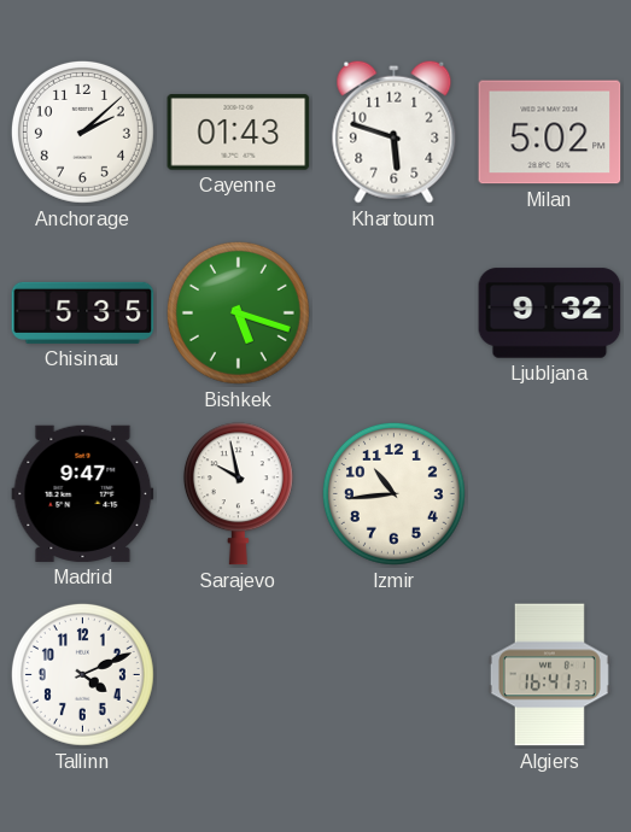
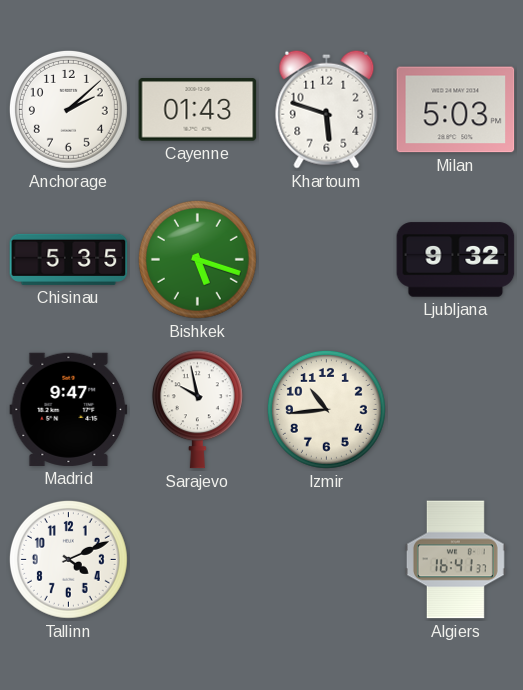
Milan: 5:02 -> 5:03
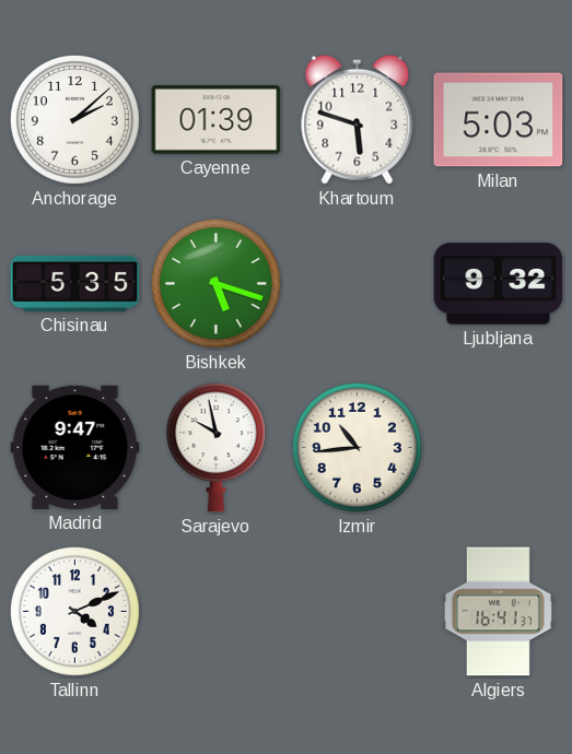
Cayenne: 01:43 -> 01:39
